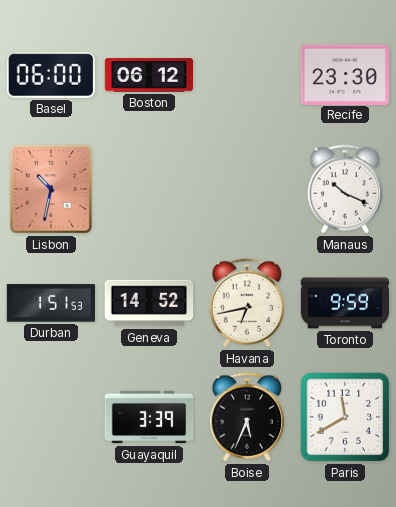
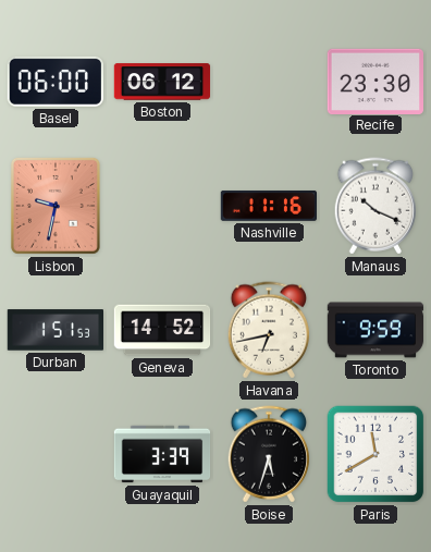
Lisbon: 10:32 -> 9:32
Nashville: none -> 11:16
Boise: 5:34 -> 5:33
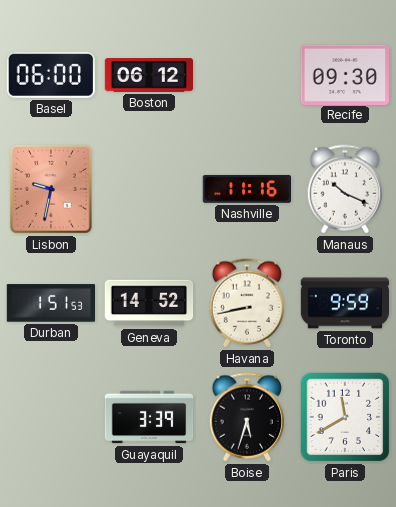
Recife: 23:30 -> 09:30
Havana: 6:43 -> 8:43
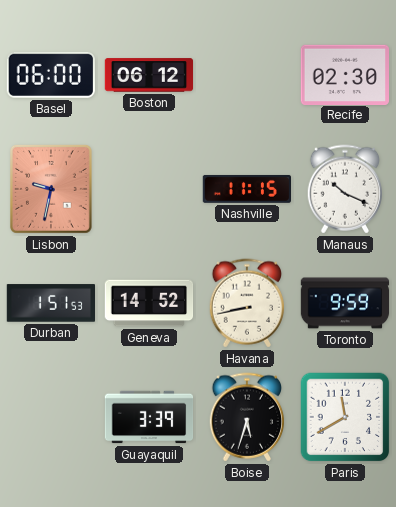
Recife: 09:30 -> 02:30
Nashville: 11:16 -> 11:15
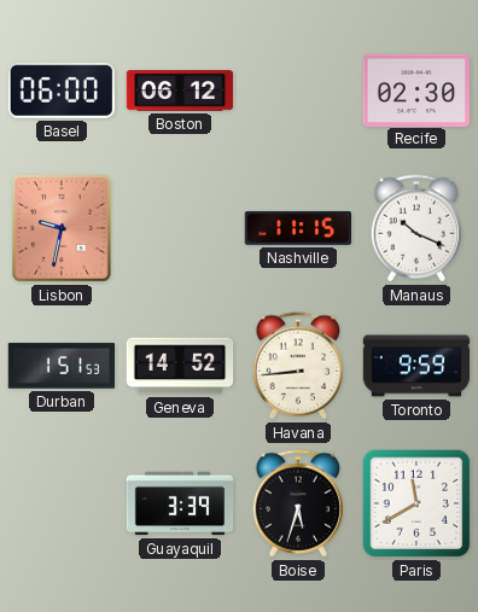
Havana: 8:43 -> 8:44
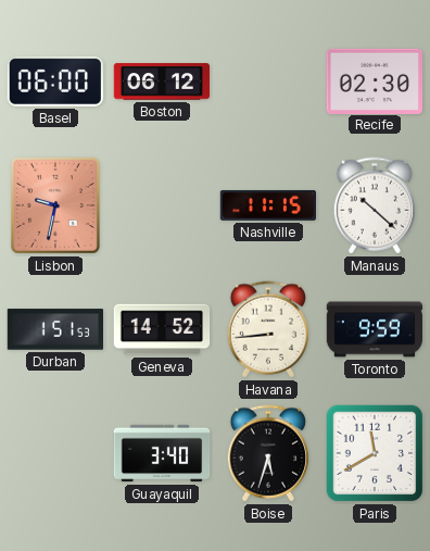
Manaus: 10:19 -> 10:22
Guayaquil: 3:39 -> 3:40
